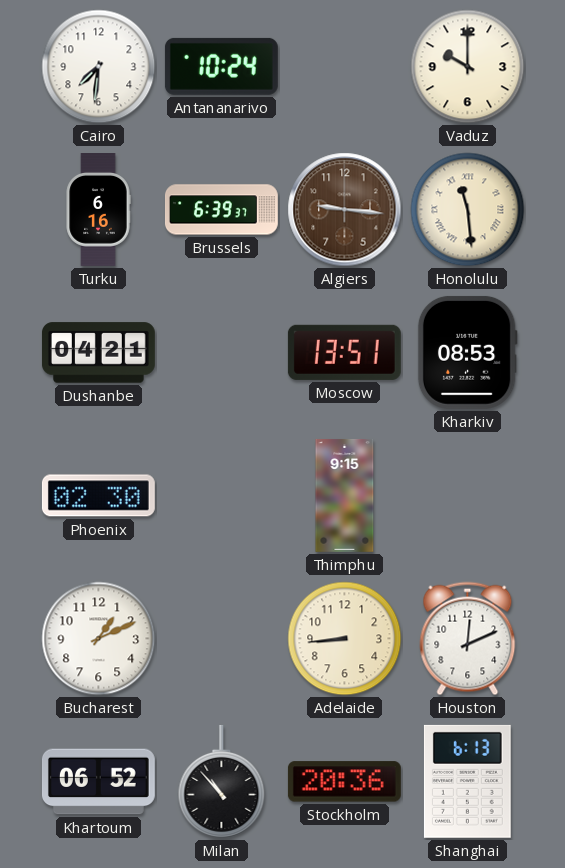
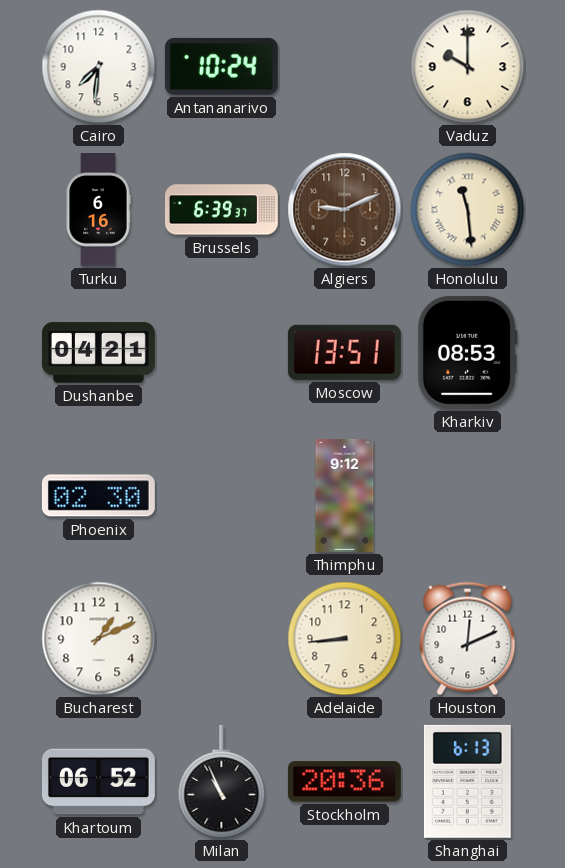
Algiers: 9:16 -> 9:11
Thimphu: 9:15 -> 9:12
Milan: 10:53 -> 10:56
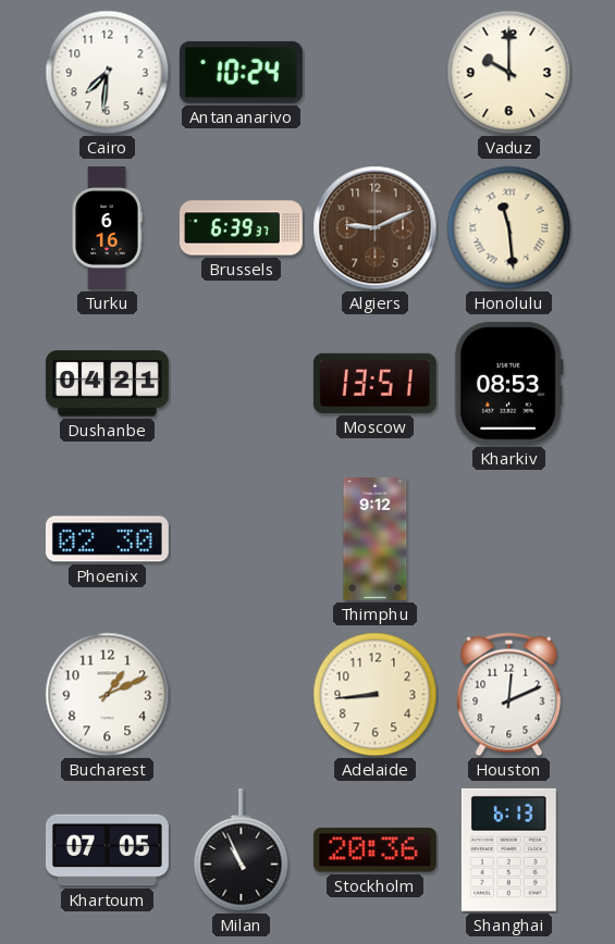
Khartoum: 06:52 -> 07:05
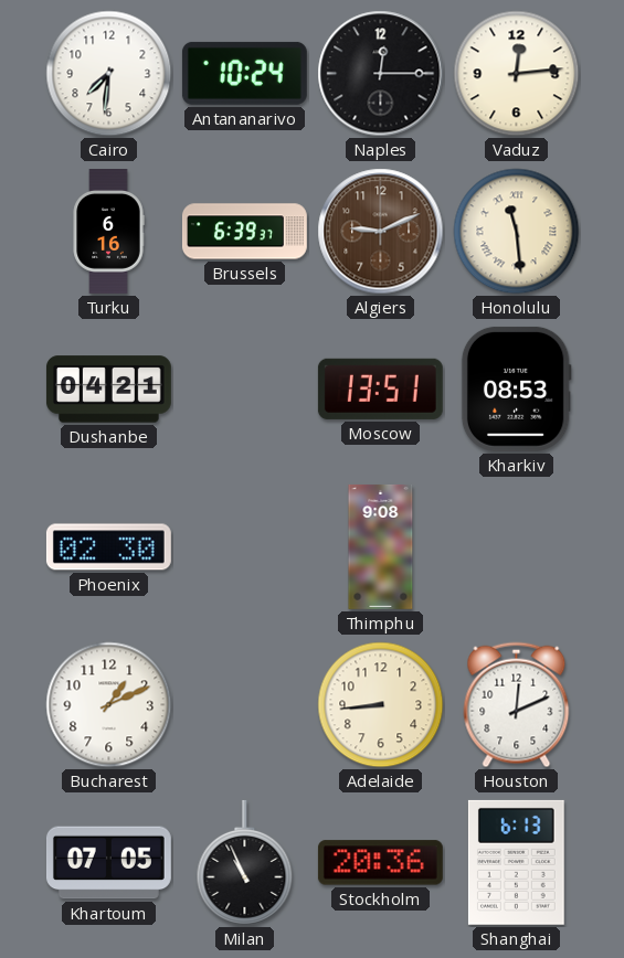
Naples: none -> 12:15
Vaduz: 10:00 -> 12:14
Thimphu: 9:12 -> 9:08
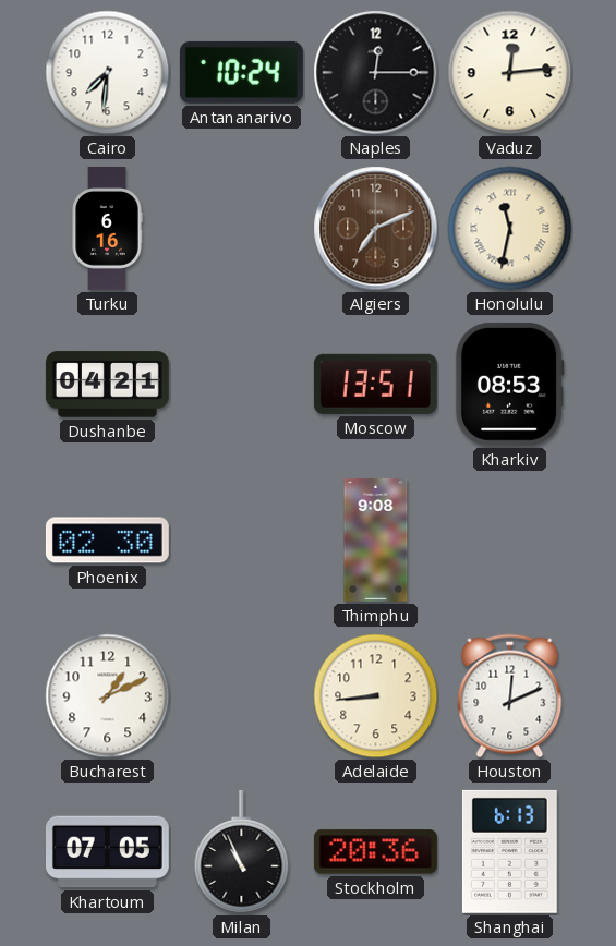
Brussels: 6:39 -> none
Algiers: 9:11 -> 7:11
Honolulu: 11:29 -> 11:32
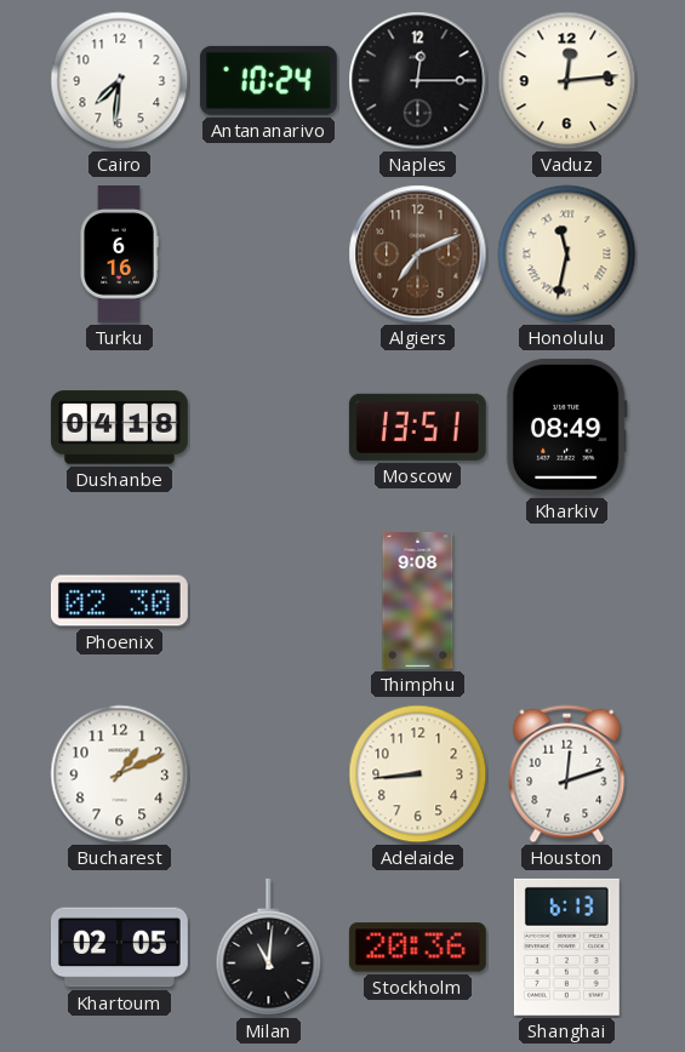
Dushanbe: 04:21 -> 04:18
Kharkiv: 08:53 -> 08:49
Houston: 12:11 -> 12:12
Khartoum: 07:05 -> 02:05
Milan: 10:56 -> 11:01
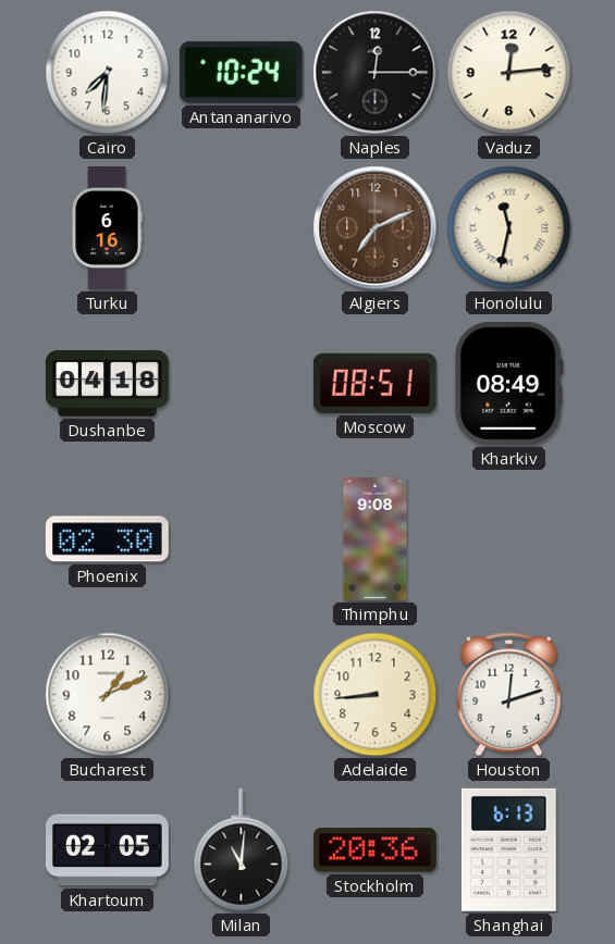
Moscow: 13:51 -> 08:51
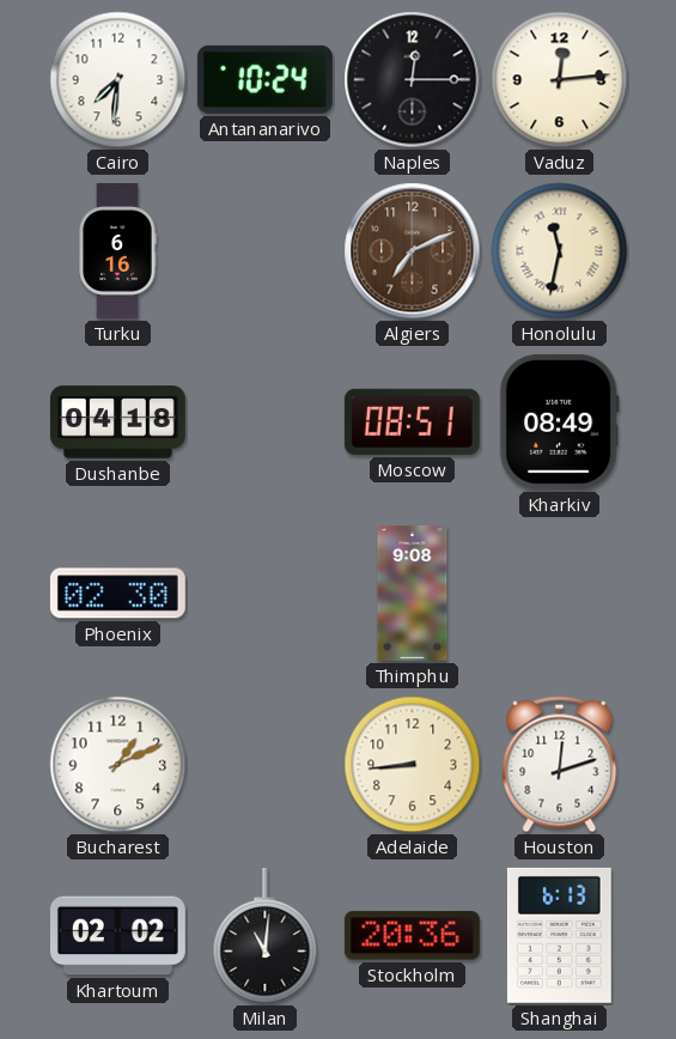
Khartoum: 02:05 -> 02:02
